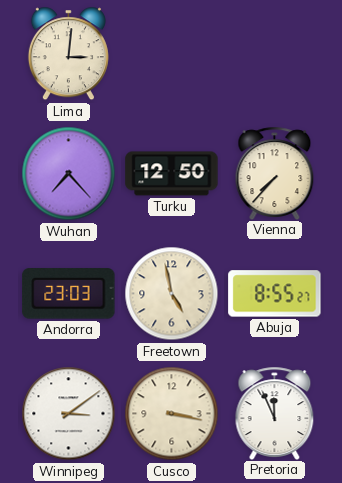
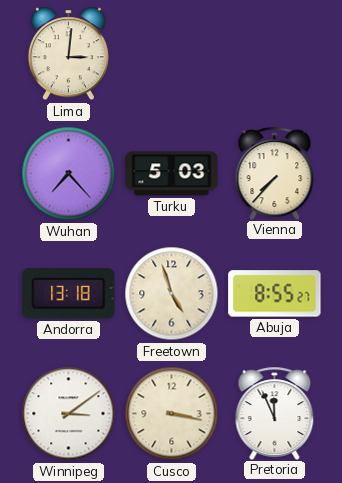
Turku: 12:50 -> 5:03
Andorra: 23:03 -> 13:18
Freetown: 4:58 -> 4:57
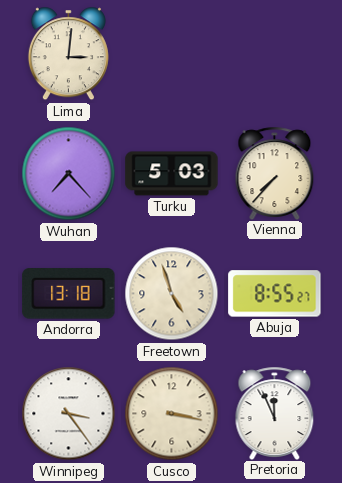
Winnipeg: 3:09 -> 3:24
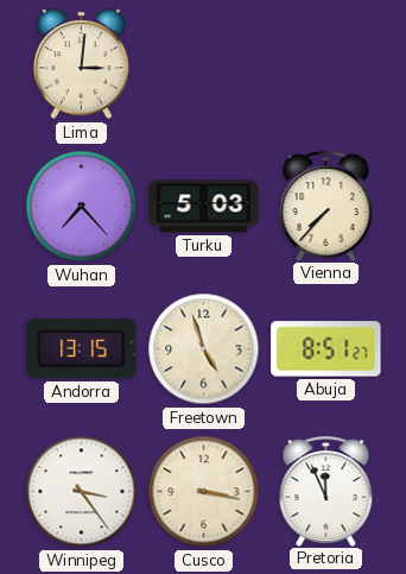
Andorra: 13:18 -> 13:15
Abuja: 8:55 -> 8:51
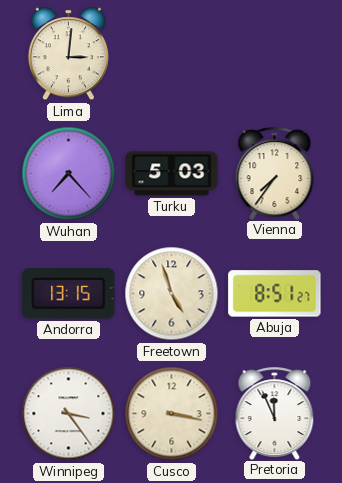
Vienna: 7:37 -> 7:36
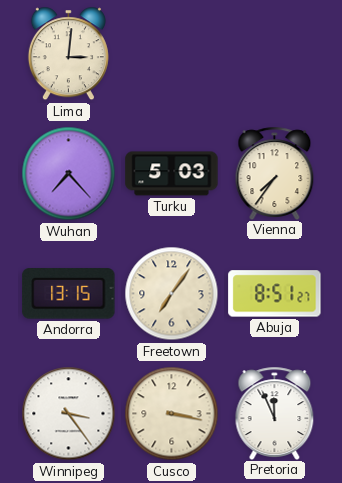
Freetown: 4:57 -> 7:06
